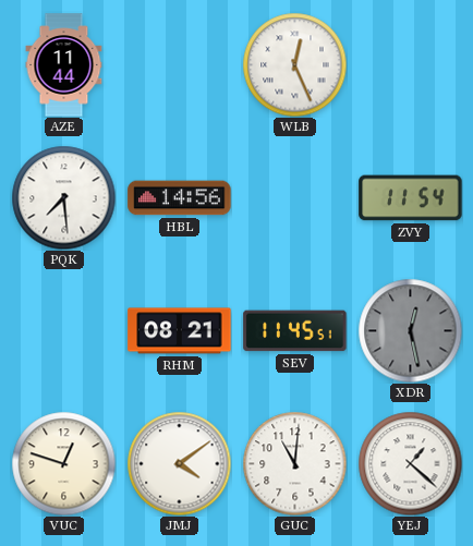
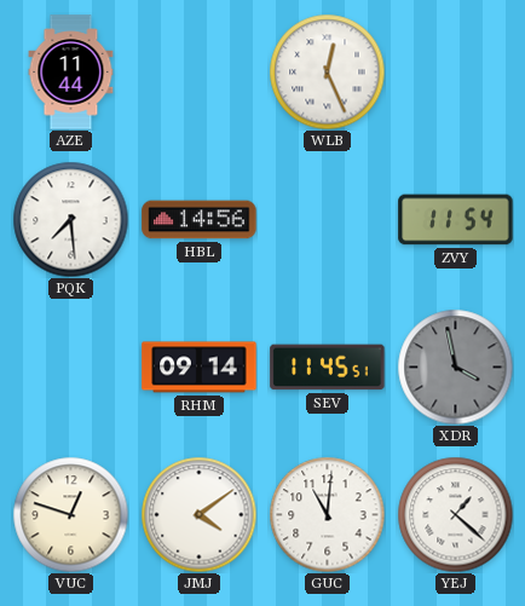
RHM: 08:21 -> 09:14
XDR: 12:28 -> 3:58
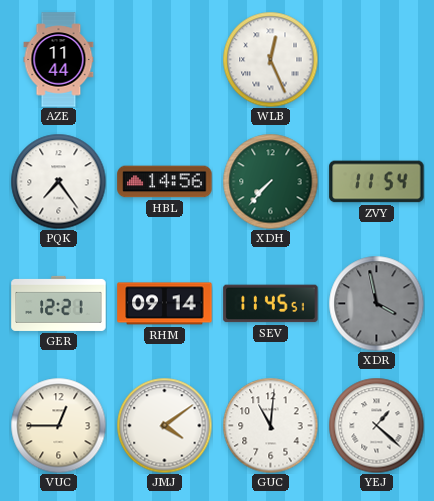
PQK: 7:29 -> 7:24
XDH: none -> 7:37
GER: none -> 12:21
VUC: 12:48 -> 12:45
